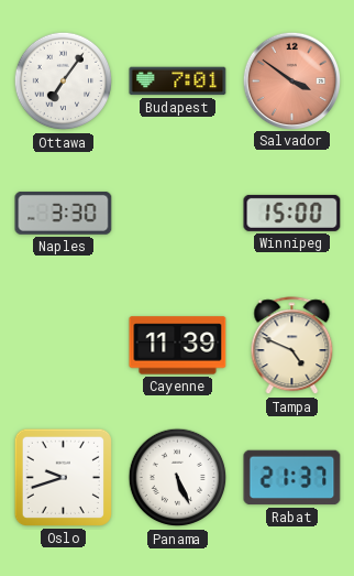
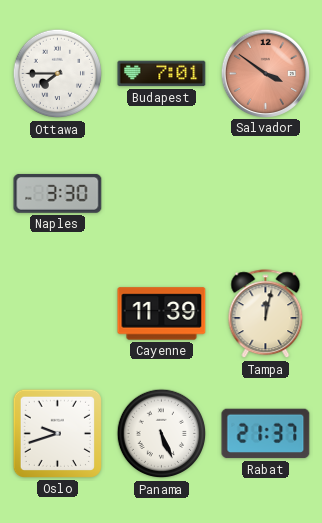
Ottawa: 7:06 -> 7:45
Winnipeg: 15:00 -> none
Tampa: 4:49 -> 12:02
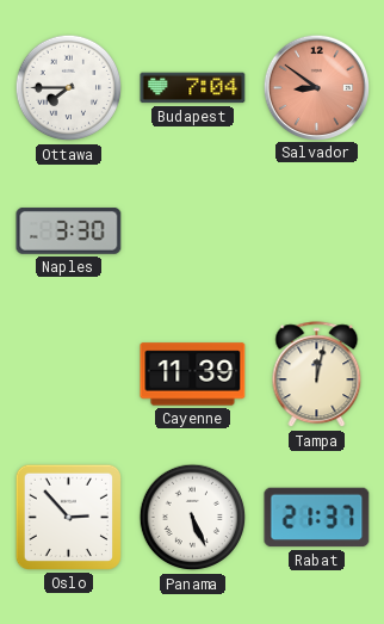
Budapest: 7:01 -> 7:04
Salvador: 3:51 -> 8:51
Oslo: 9:42 -> 2:53
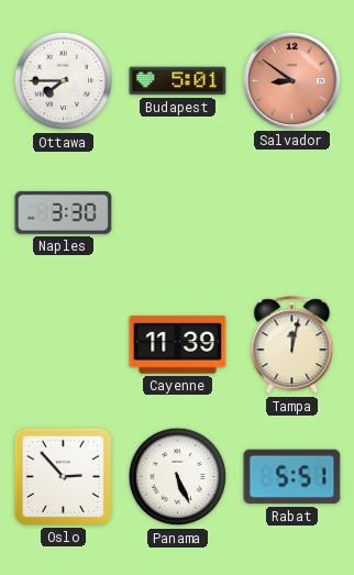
Budapest: 7:04 -> 5:01
Rabat: 21:37 -> 5:51
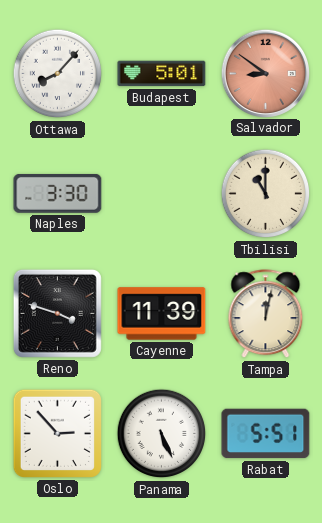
Ottawa: 7:45 -> 8:07
Tbilisi: none -> 11:00
Reno: none -> 3:48
